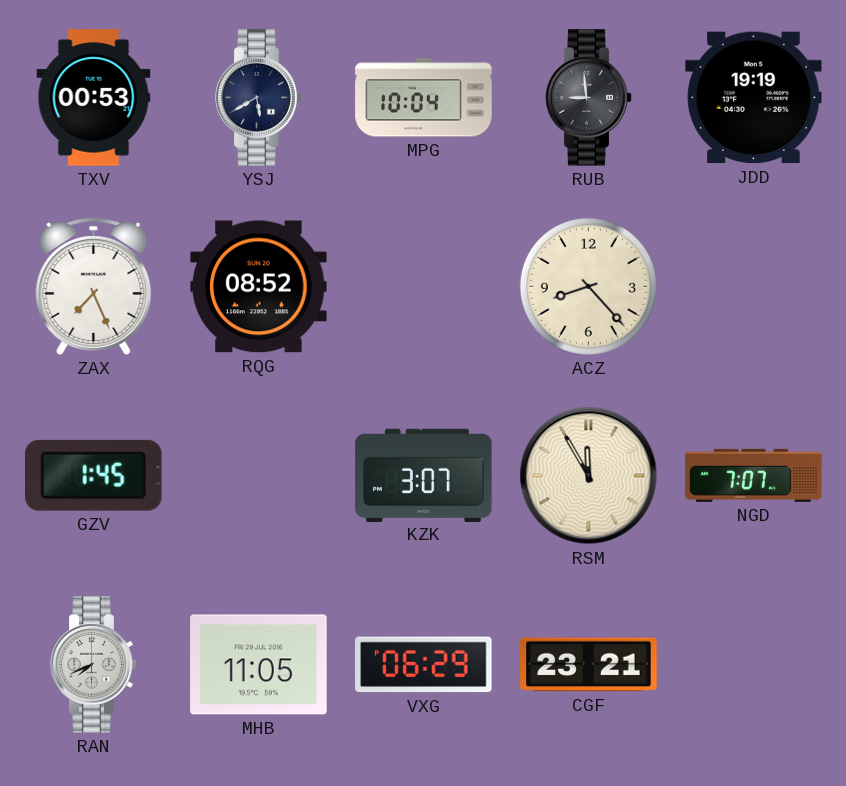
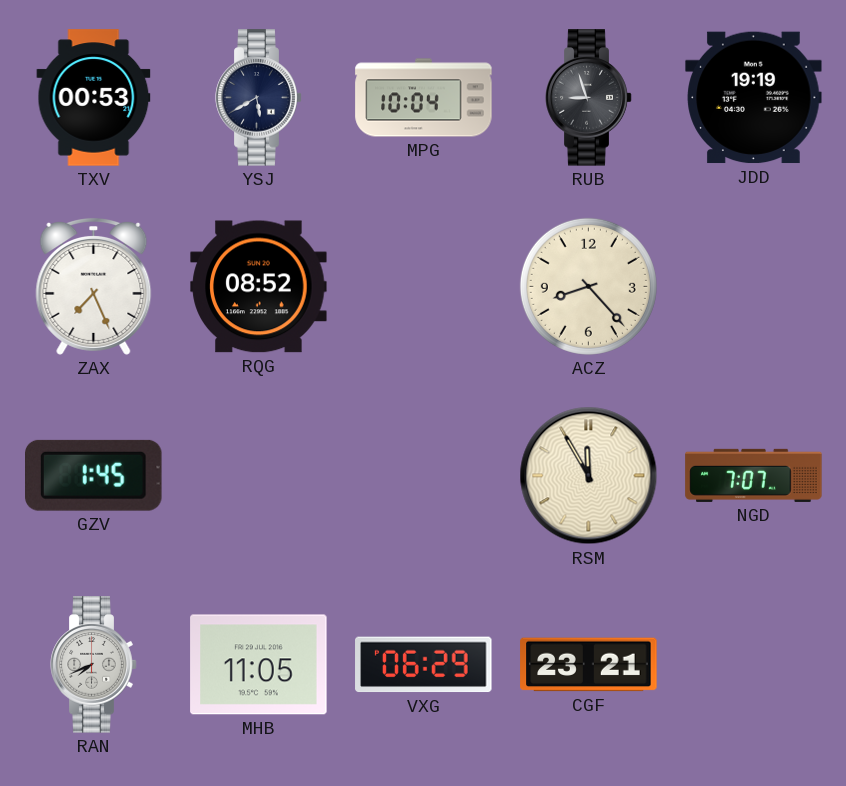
RUB: 8:59 -> 8:57
KZK: 3:07 -> none
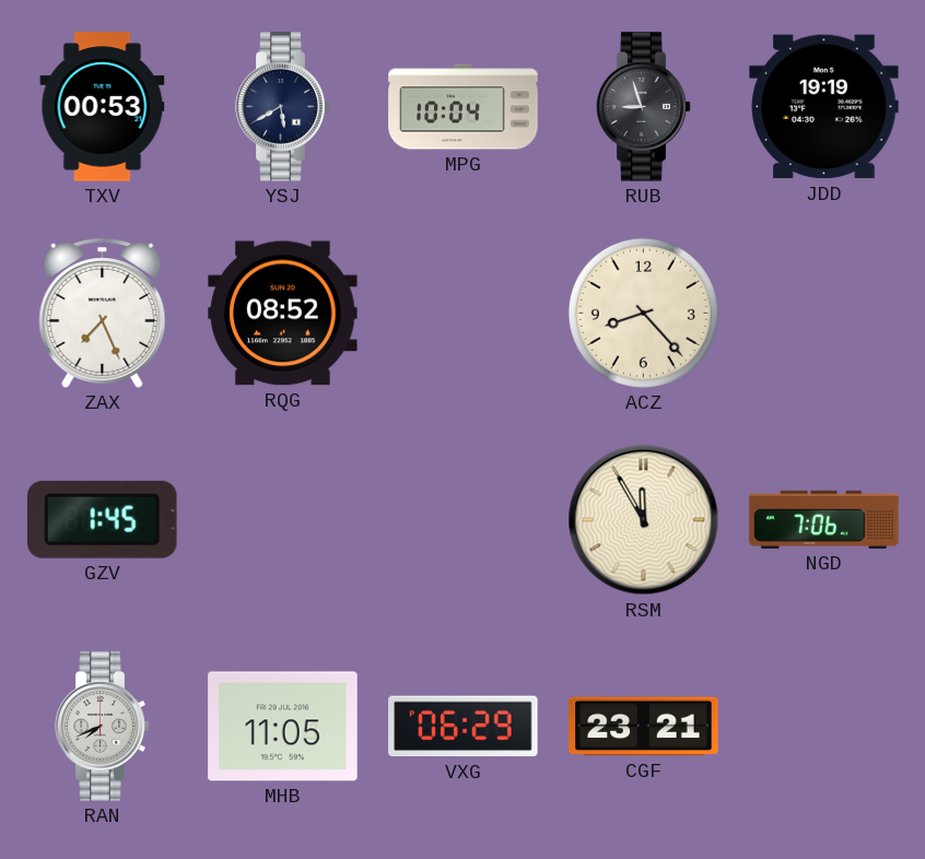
NGD: 7:07 -> 7:06
